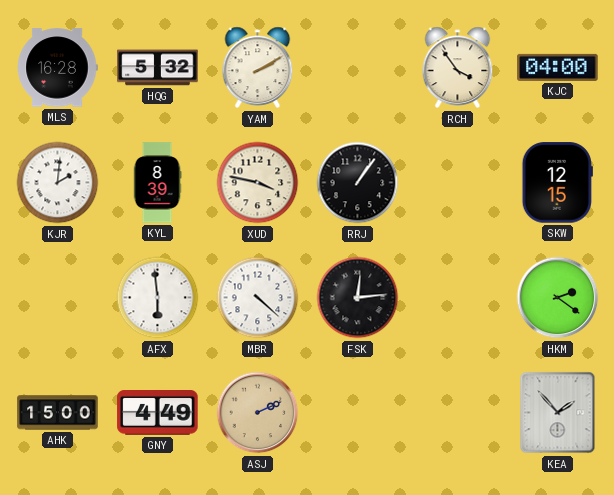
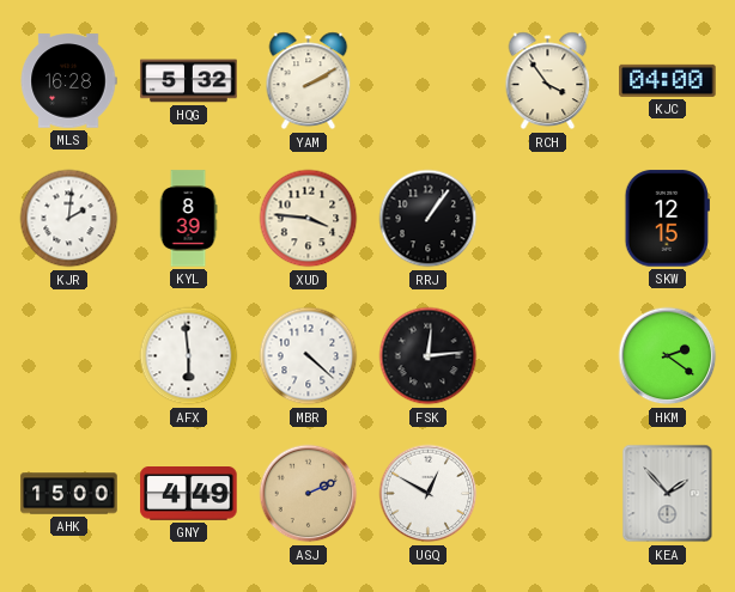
XUD: 3:47 -> 3:46
UGQ: none -> 12:50
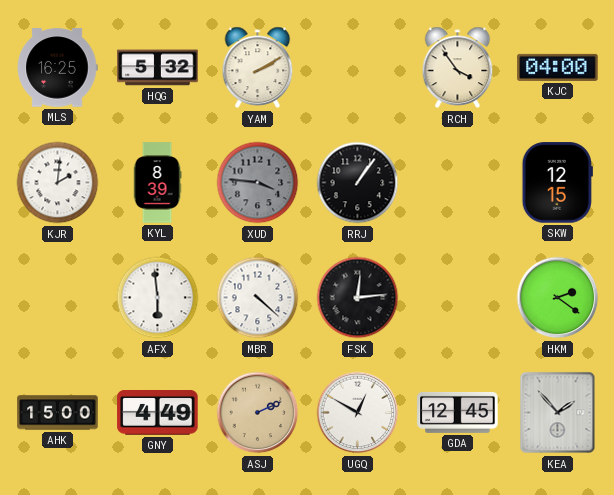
MLS: 16:28 -> 16:25
XUD dial: cream -> grey
GDA: none -> 12:45
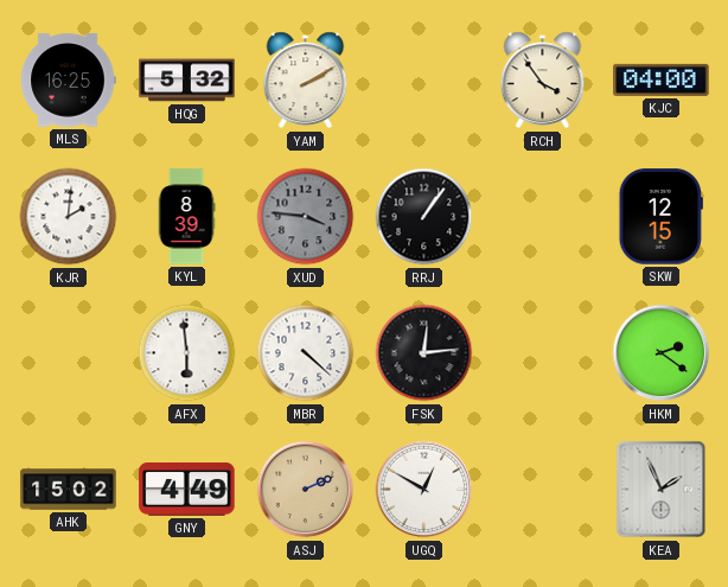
AHK: 15:00 -> 15:02
GDA: 12:45 -> none
KEA: 1:53 -> 1:56
